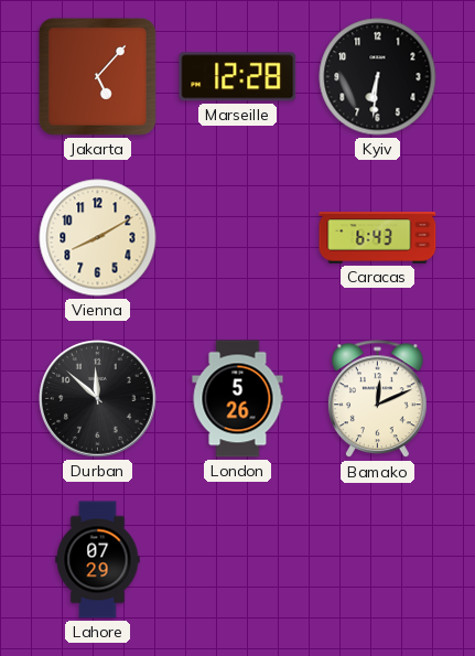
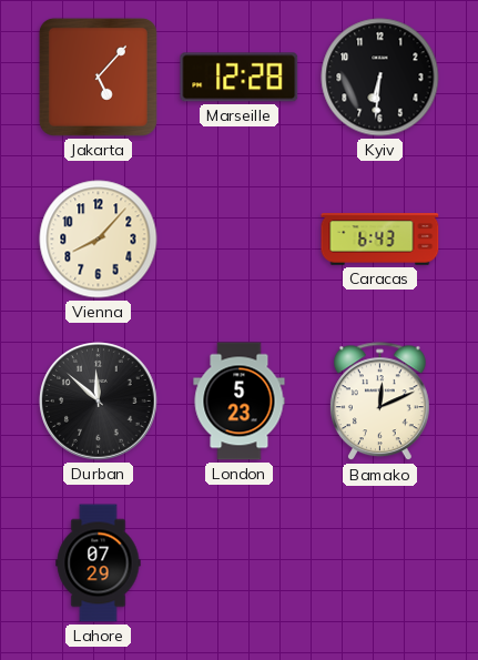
Vienna: 8:10 -> 8:07
London: 5:26 -> 5:23
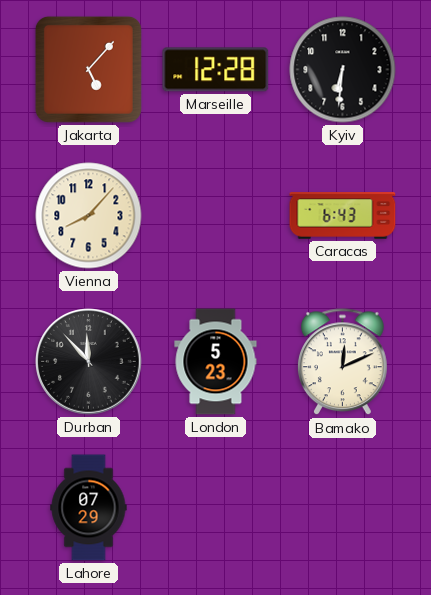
Durban: 11:52 -> 11:53
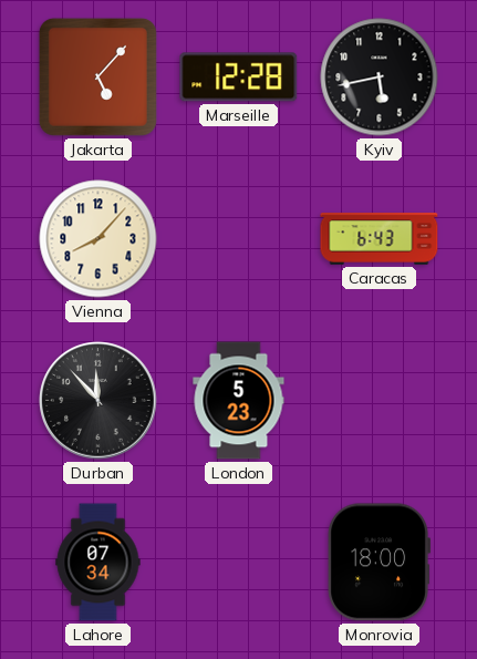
Kyiv: 6:31 -> 5:43
Bamako: 12:11 -> none
Lahore: 07:29 -> 07:34
Monrovia: none -> 18:00
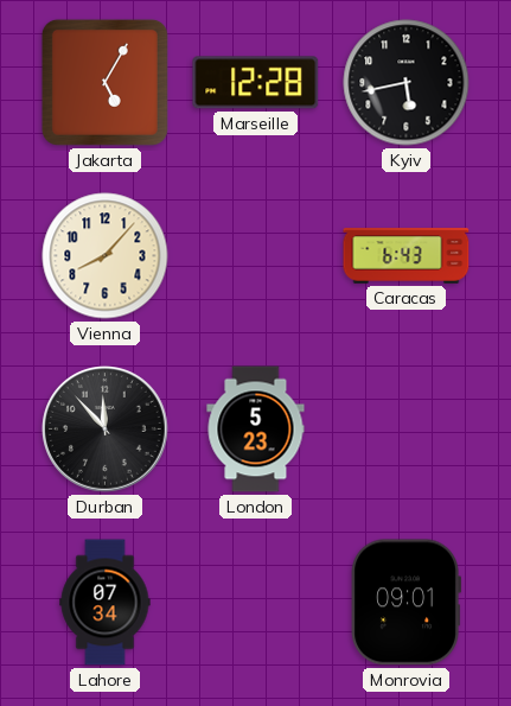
Jakarta: 5:07 -> 5:05
Monrovia: 18:00 -> 09:01
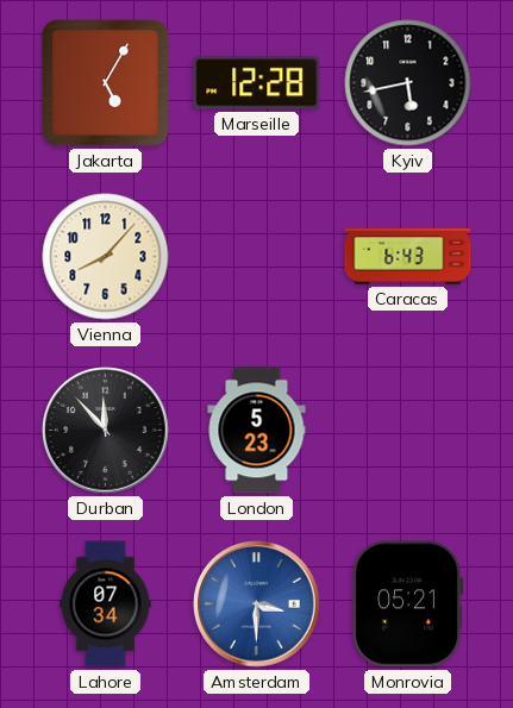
Amsterdam: none -> 3:30
Monrovia: 09:01 -> 05:21
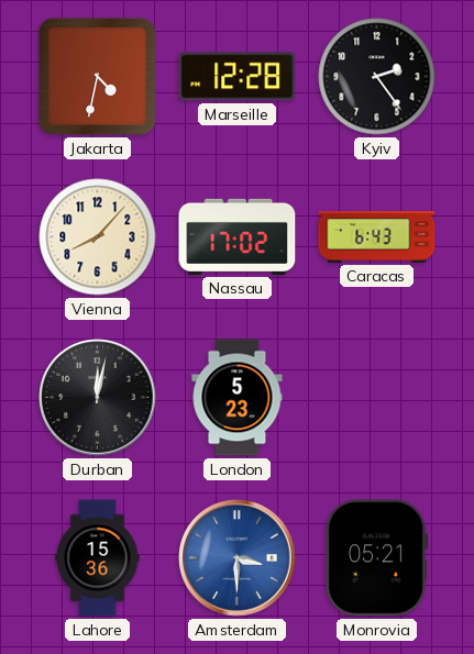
Jakarta: 5:05 -> 4:32
Kyiv: 5:43 -> 2:24
Nassau: none -> 17:02
Durban: 11:53 -> 12:02
Lahore: 07:34 -> 15:36
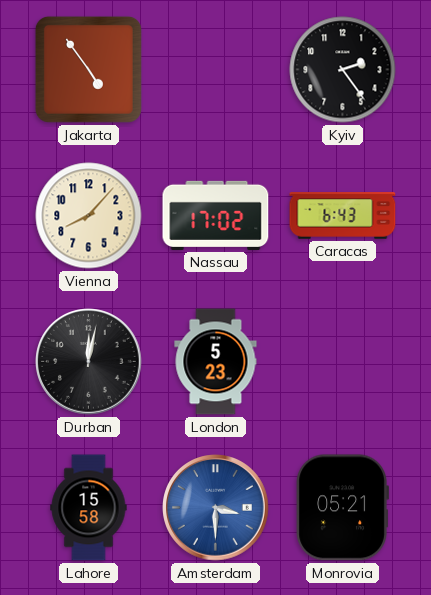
Jakarta: 4:32 -> 4:54
Marseille: 12:28 -> none
Lahore: 15:36 -> 15:58
